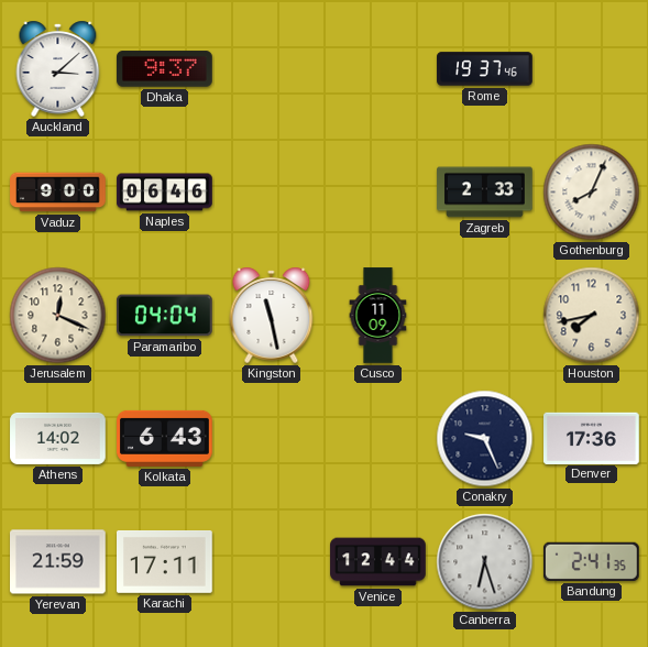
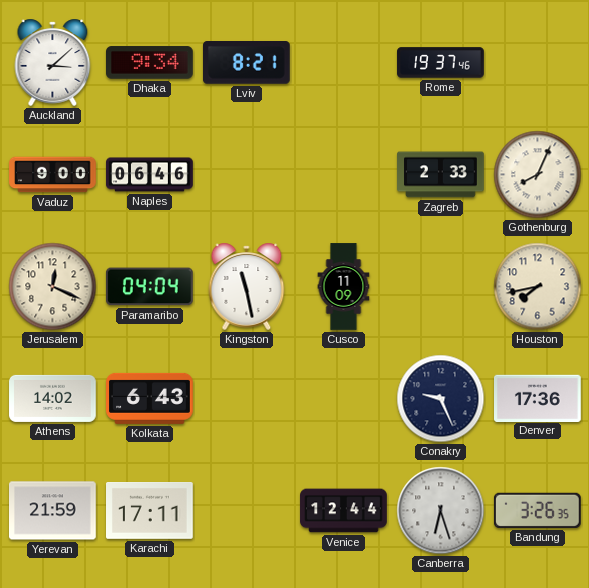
Dhaka: 9:37 -> 9:34
Lviv: none -> 8:21
Bandung: 2:41 -> 3:26
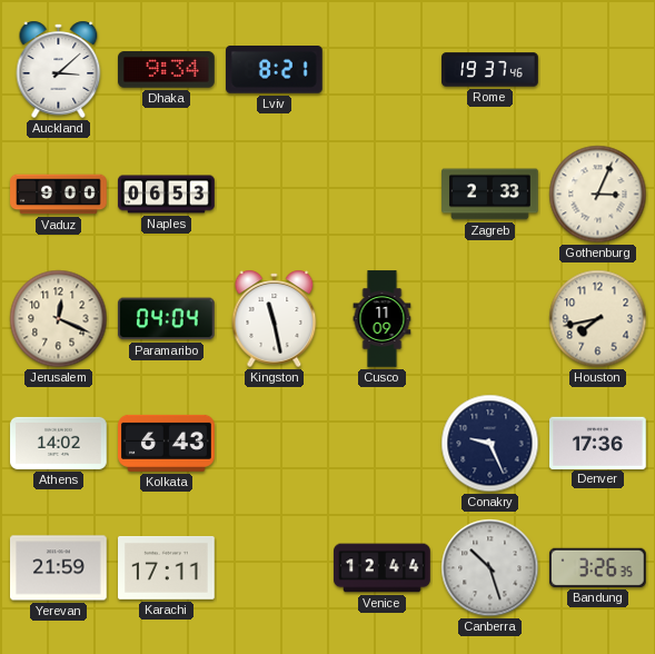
Naples: 06:46 -> 06:53
Gothenburg: 8:04 -> 3:04
Canberra: 6:27 -> 10:27
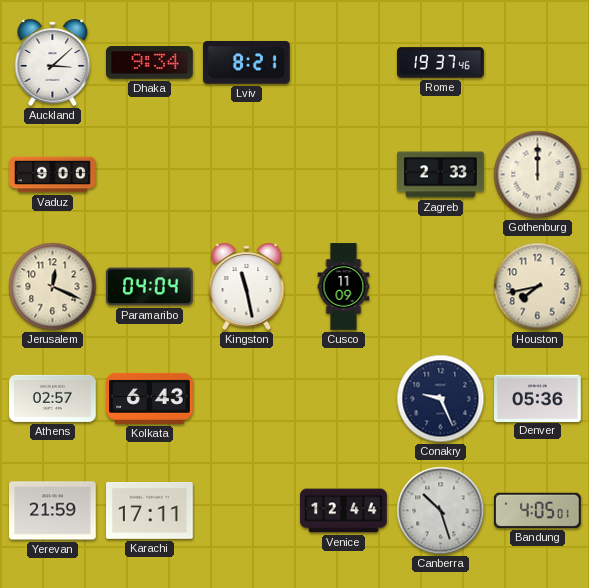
Naples: 06:53 -> none
Gothenburg: 3:04 -> 12:00
Athens: 14:02 -> 02:57
Denver: 17:36 -> 05:36
Bandung: 3:26 -> 4:05
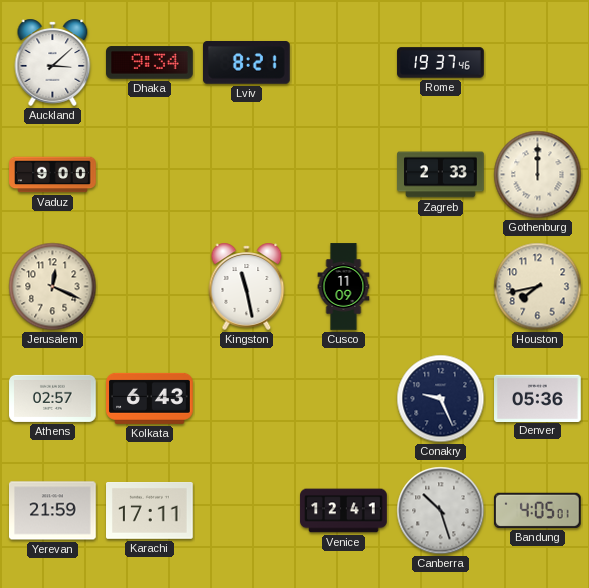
Paramaribo: 04:04 -> none
Venice: 12:44 -> 12:41
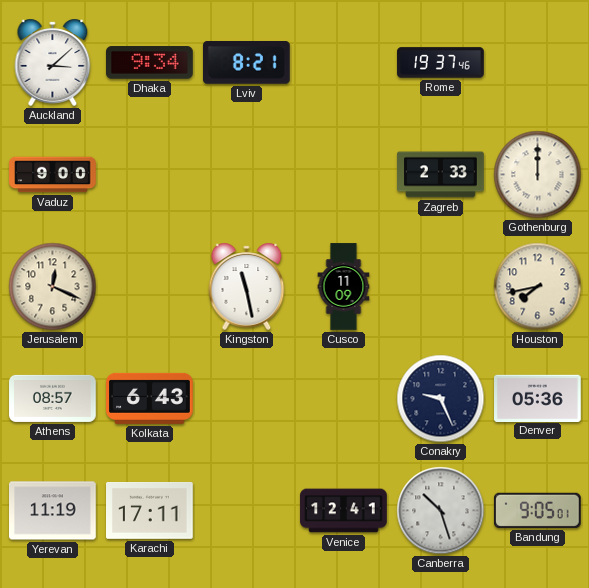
Athens: 02:57 -> 08:57
Yerevan: 21:59 -> 11:19
Bandung: 4:05 -> 9:05
